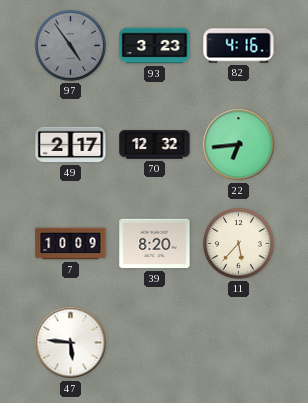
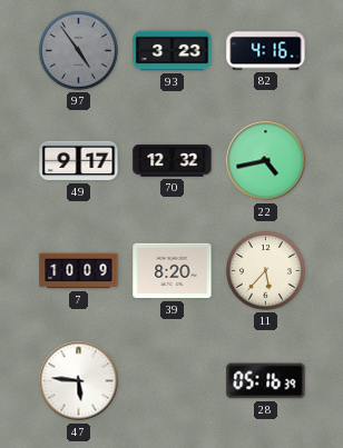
49: 2:17 -> 9:17
22: 6:44 -> 4:43
28: none -> 05:16
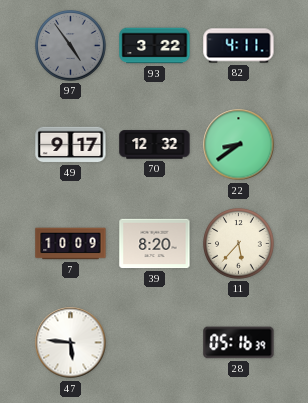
93: 3:23 -> 3:22
82: 4:16 -> 4:11
22: 4:43 -> 8:39
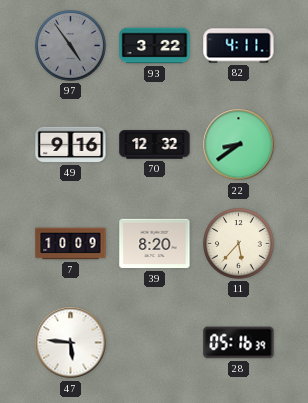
49: 9:17 -> 9:16
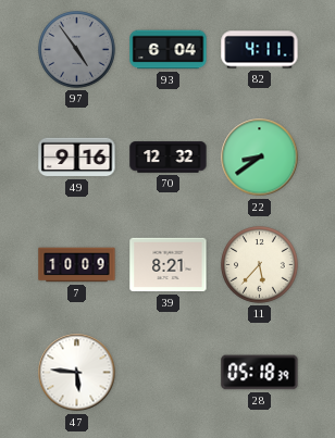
93: 3:22 -> 6:04
39: 8:20 -> 8:21
28: 05:16 -> 05:18
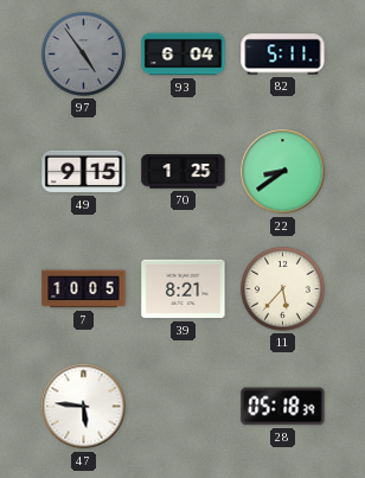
82: 4:11 -> 5:11
49: 9:16 -> 9:15
70: 12:32 -> 1:25
7: 10:09 -> 10:05
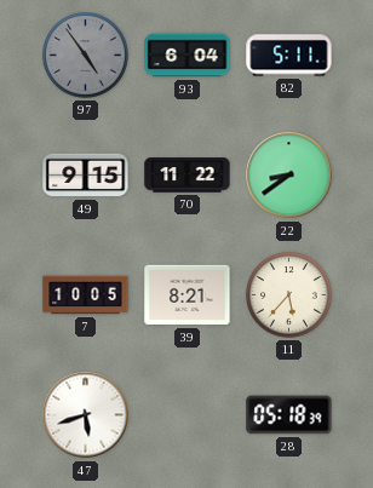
70: 1:25 -> 11:22
47: 5:46 -> 5:42
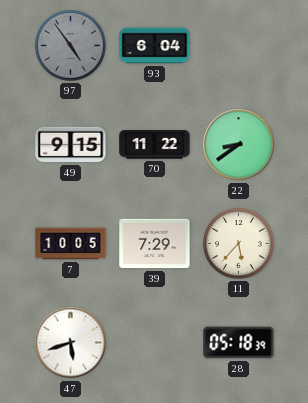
82: 5:11 -> none
39: 8:21 -> 7:29
